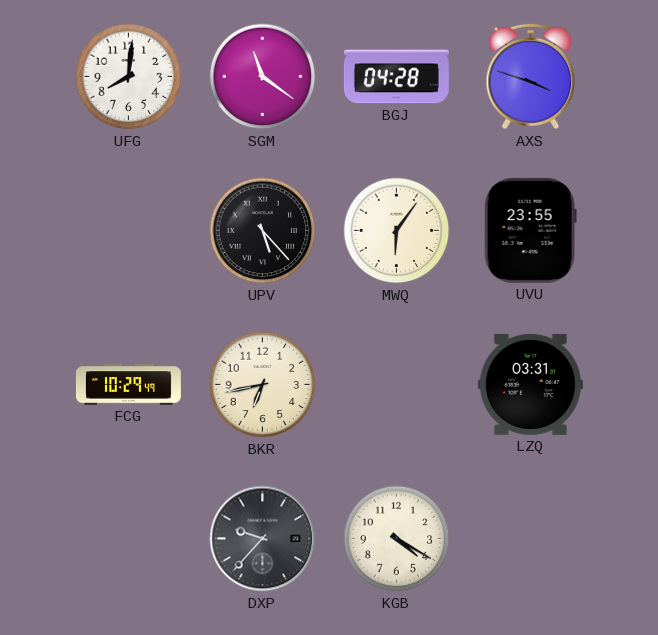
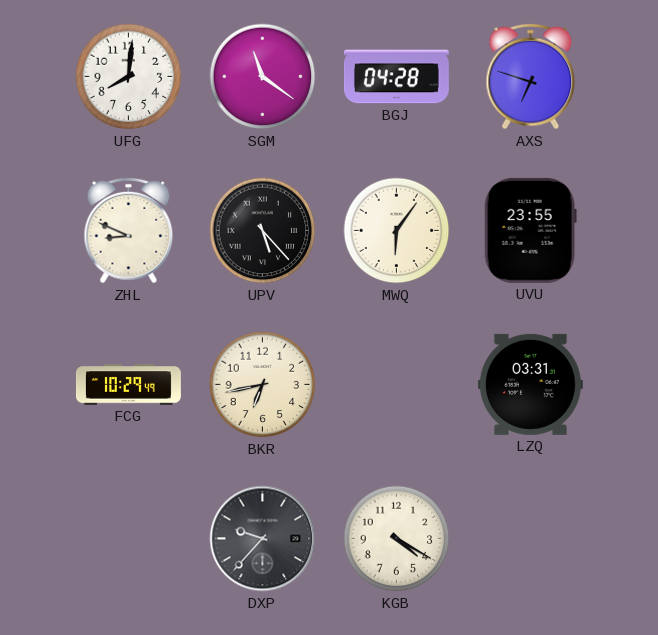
AXS: 3:48 -> 6:48
ZHL: none -> 8:49
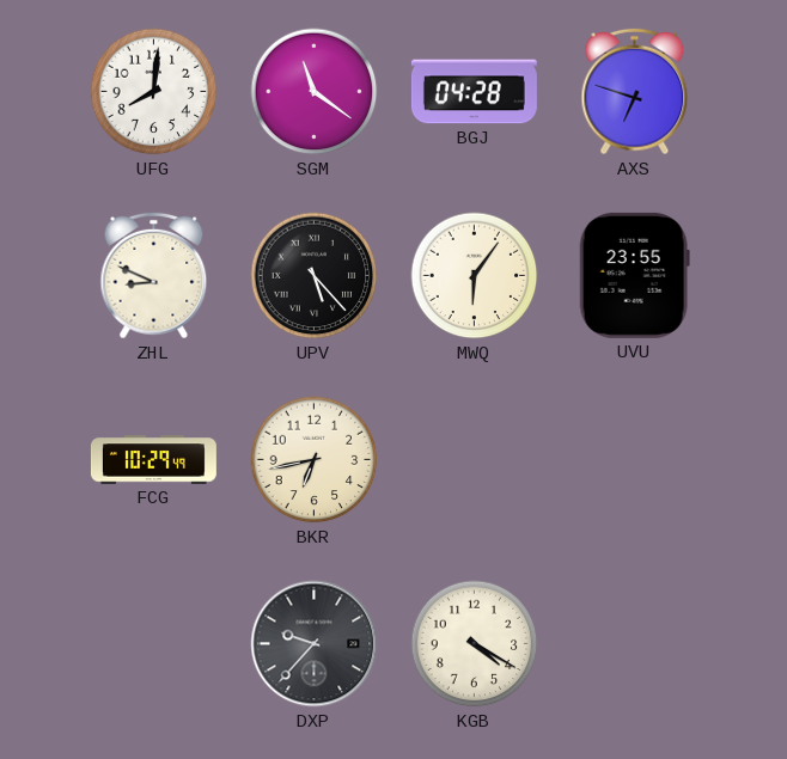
LZQ: 03:31 -> none
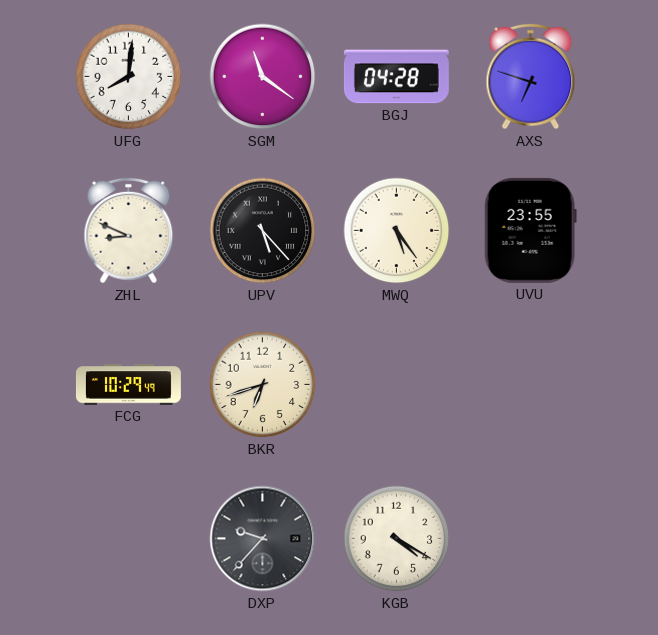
MWQ: 6:06 -> 5:24
BKR: 6:43 -> 6:42
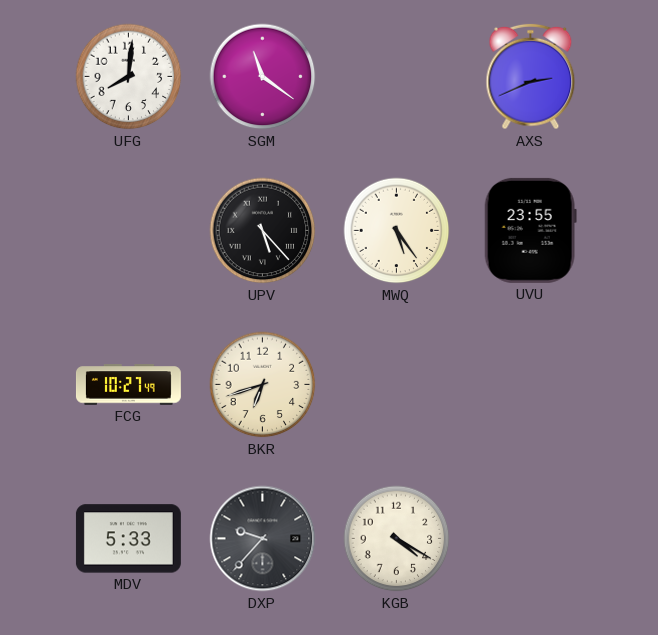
BGJ: 04:28 -> none
AXS: 6:48 -> 2:41
ZHL: 8:49 -> none
FCG: 10:29 -> 10:27
MDV: none -> 5:33
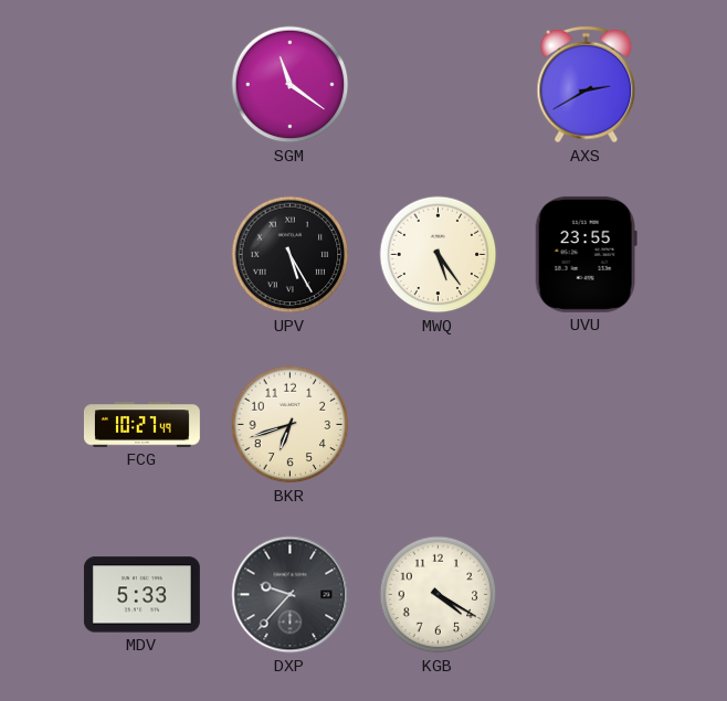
UFG: 8:01 -> none
AXS: 2:41 -> 2:40
UPV: 5:23 -> 5:25
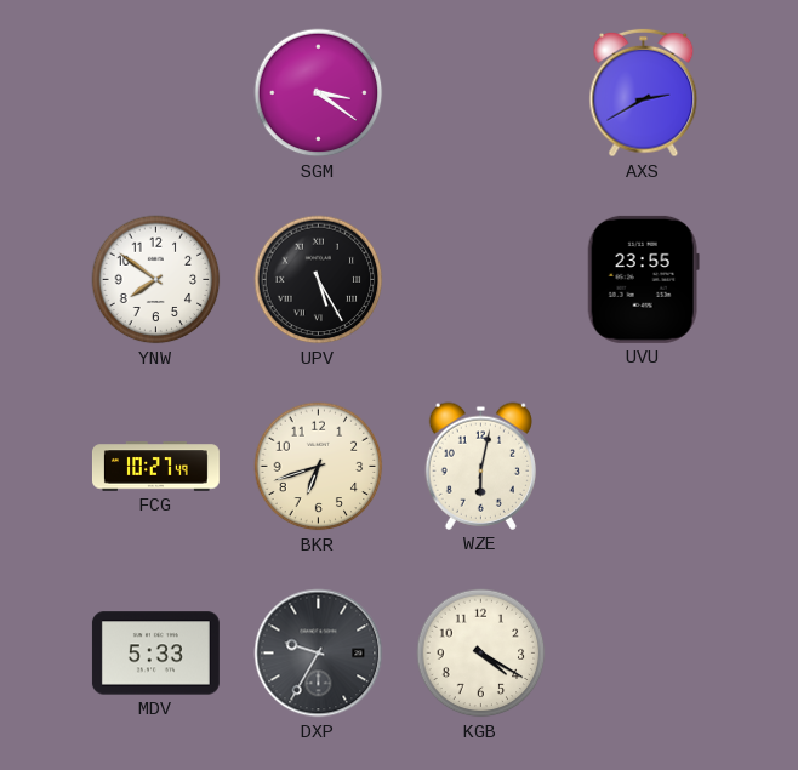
SGM: 11:21 -> 3:21
YNW: none -> 7:51
MWQ: 5:24 -> none
WZE: none -> 6:02
DXP: 9:37 -> 9:35
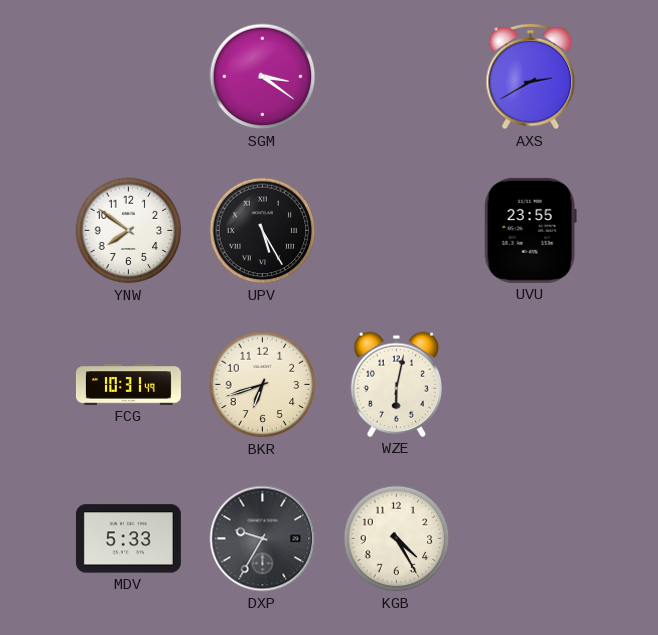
FCG: 10:27 -> 10:31
KGB: 4:20 -> 4:25
